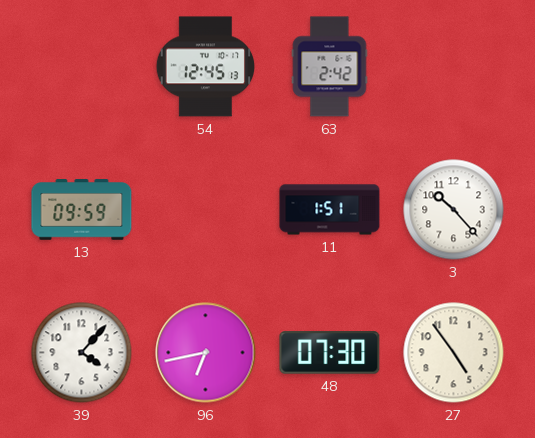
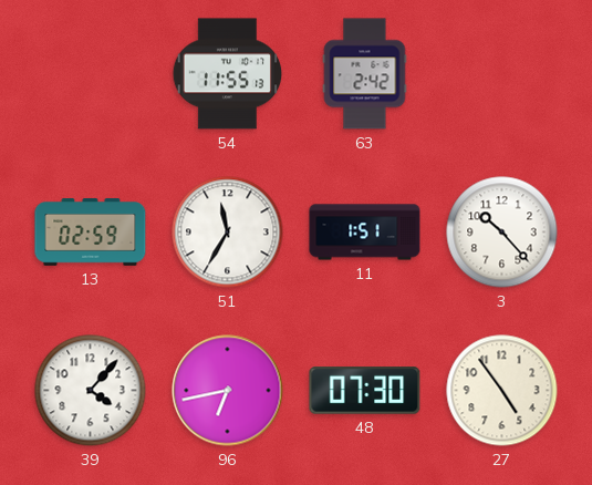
54: 12:45 -> 11:55
13: 09:59 -> 02:59
51: none -> 11:35
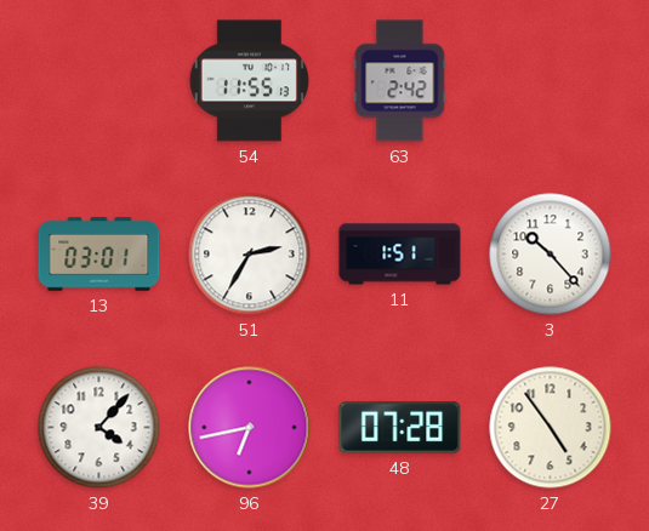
13: 02:59 -> 03:01
51: 11:35 -> 2:35
48: 07:30 -> 07:28
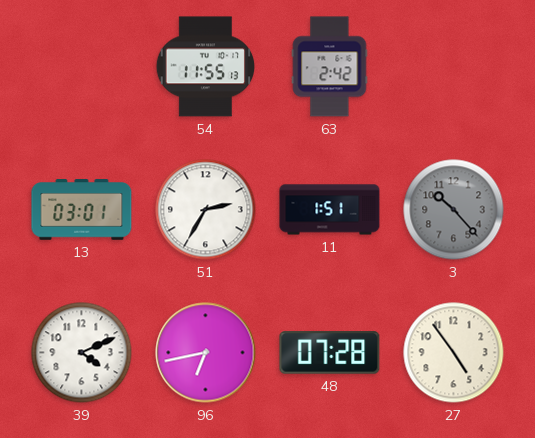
3 dial: white -> grey
39: 4:07 -> 4:11
